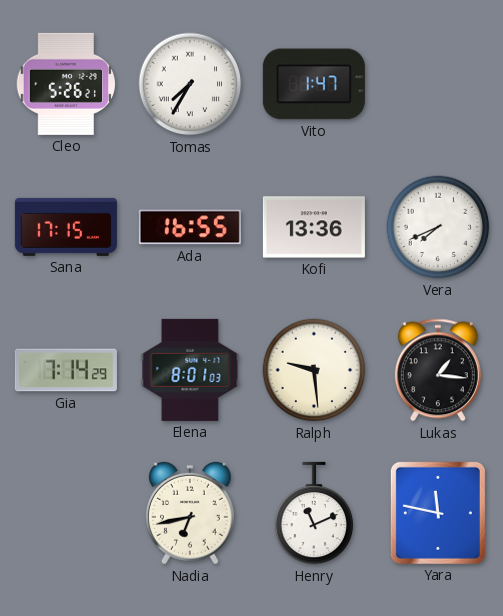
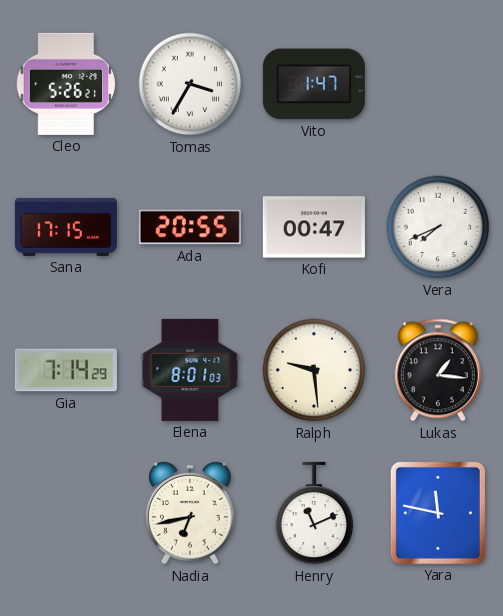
Tomas: 7:35 -> 3:35
Ada: 16:55 -> 20:55
Kofi: 13:36 -> 00:47
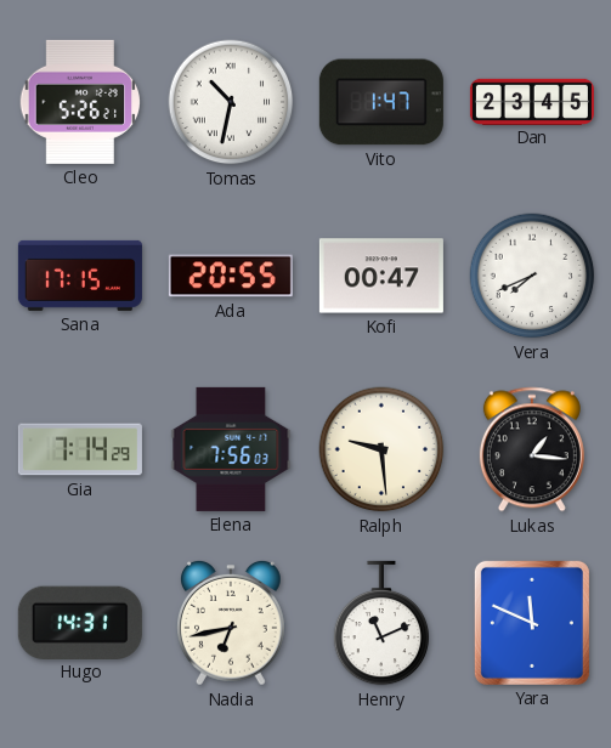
Tomas: 3:35 -> 10:32
Dan: none -> 23:45
Elena: 8:01 -> 7:56
Hugo: none -> 14:31
Yara: 11:47 -> 11:49
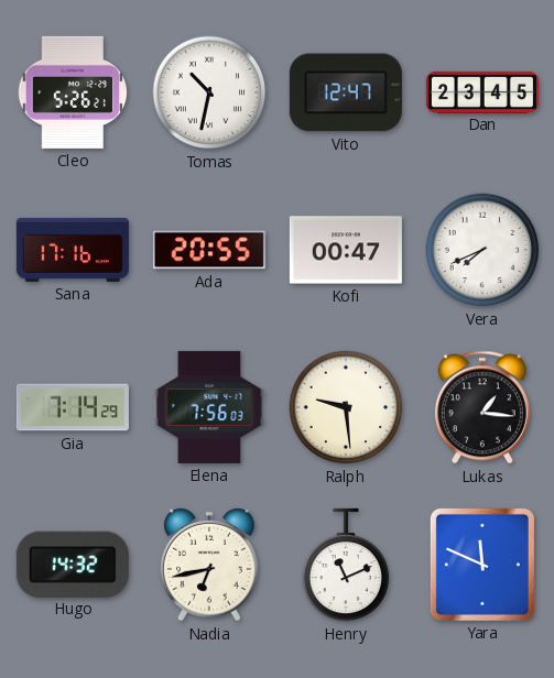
Vito: 1:47 -> 12:47
Sana: 17:15 -> 17:16
Hugo: 14:31 -> 14:32
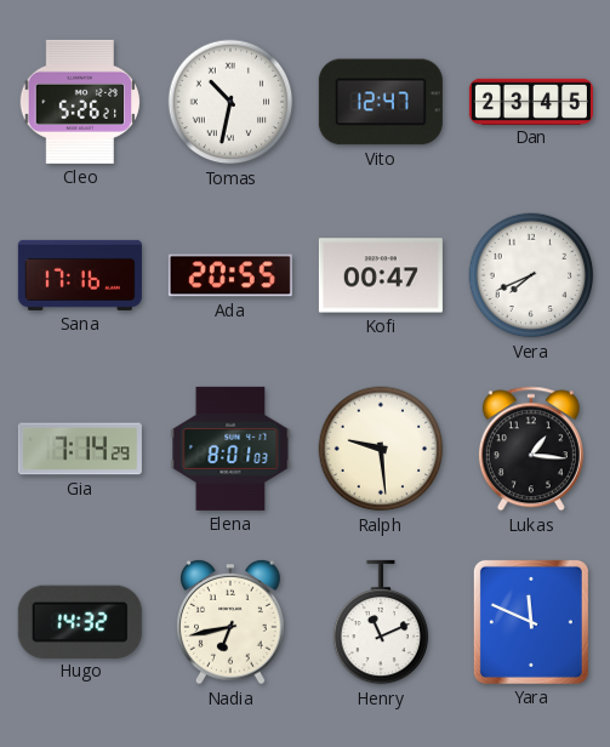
Elena: 7:56 -> 8:01
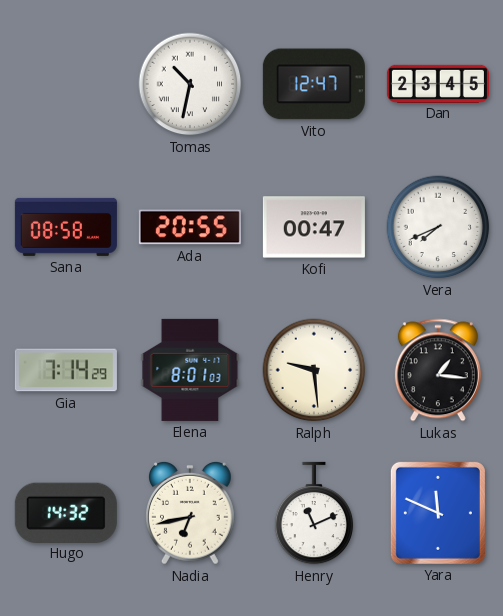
Cleo: 5:26 -> none
Sana: 17:16 -> 08:58
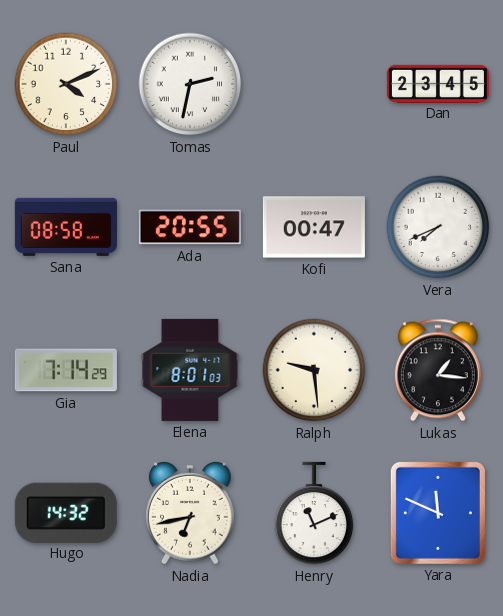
Paul: none -> 4:11
Tomas: 10:32 -> 2:32
Vito: 12:47 -> none
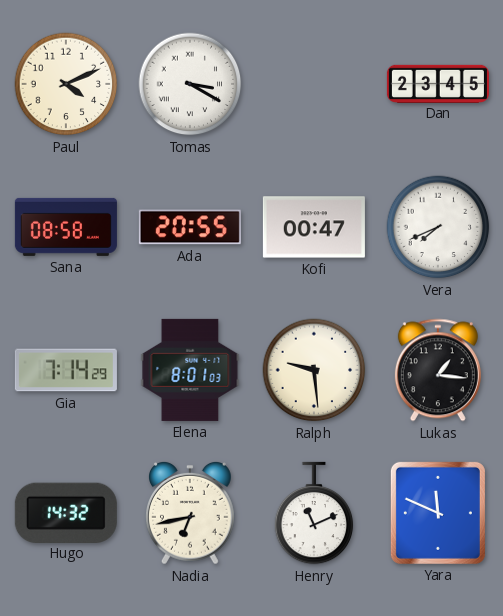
Tomas: 2:32 -> 3:20
